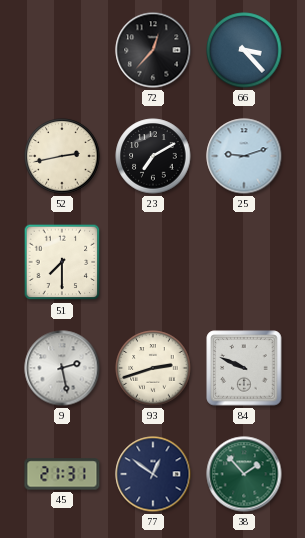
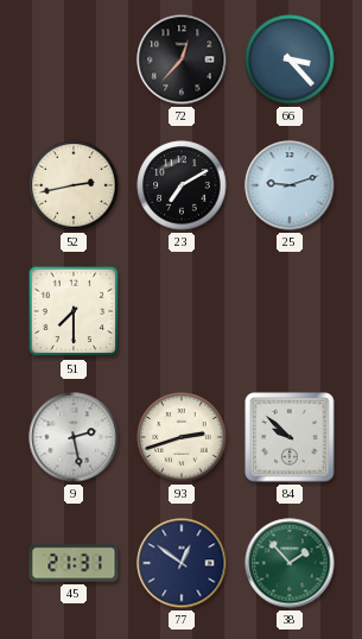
84: 9:49 -> 9:52
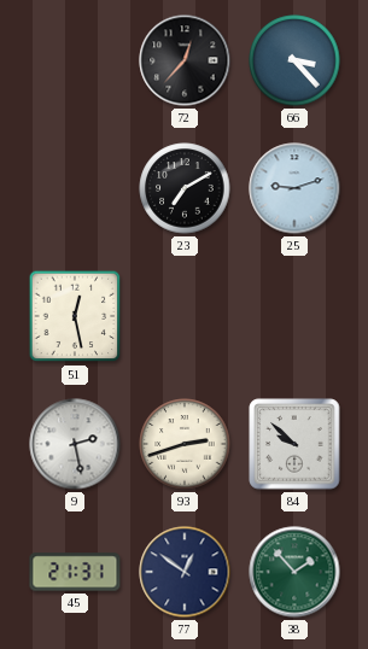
52: 2:43 -> none
51: 7:30 -> 12:28
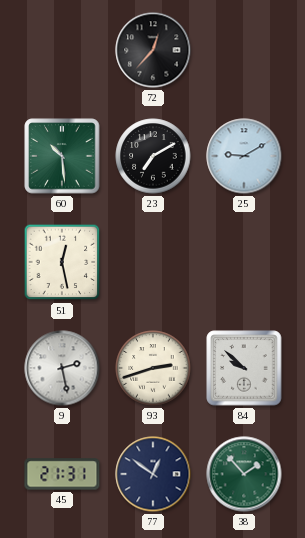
66: 3:23 -> none
60: none -> 10:29
25: 9:12 -> 9:10
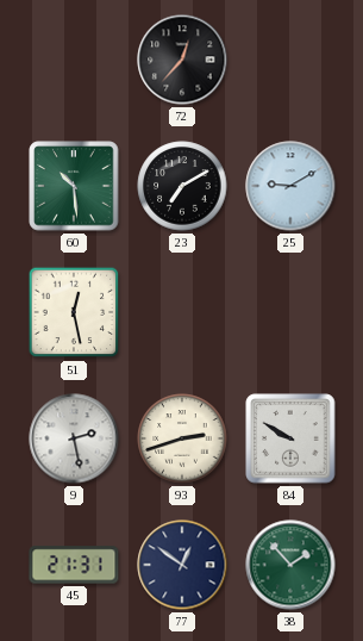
84: 9:52 -> 9:50
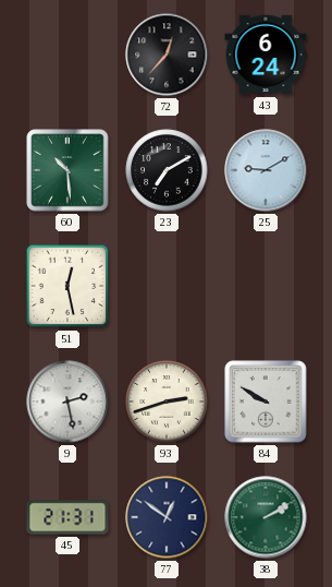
43: none -> 6:24
38: 1:53 -> 2:10
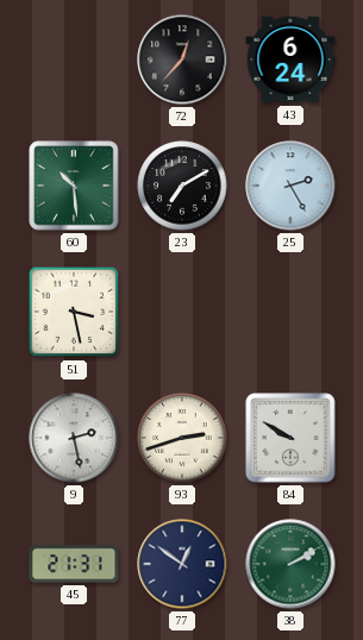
25: 9:10 -> 2:25
51: 12:28 -> 3:28
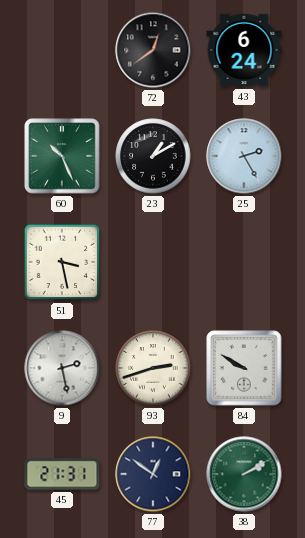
72: 12:37 -> 12:39
60: 10:29 -> 10:26
23: 7:10 -> 1:10
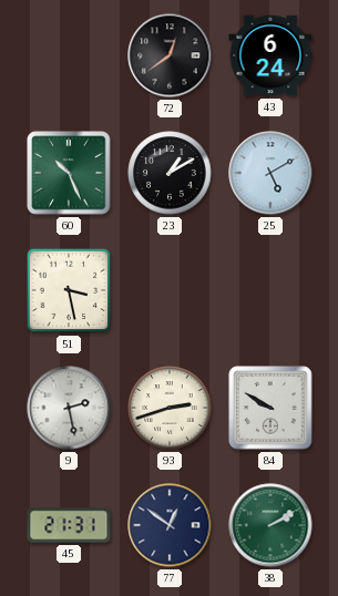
25: 2:25 -> 5:10
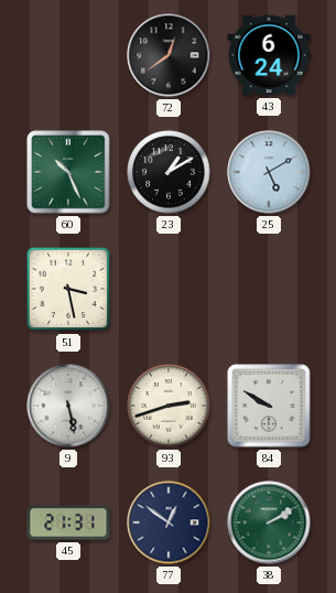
9: 2:28 -> 5:28
